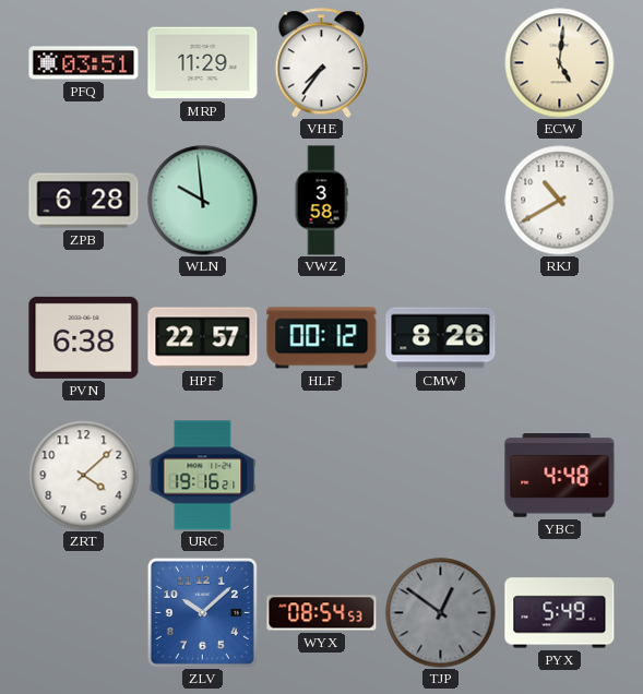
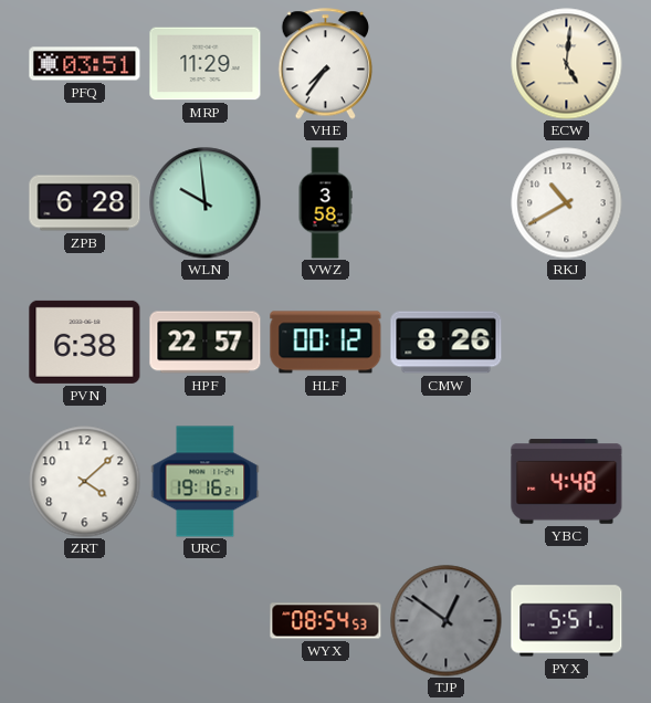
ZLV: 10:08 -> none
PYX: 5:49 -> 5:51
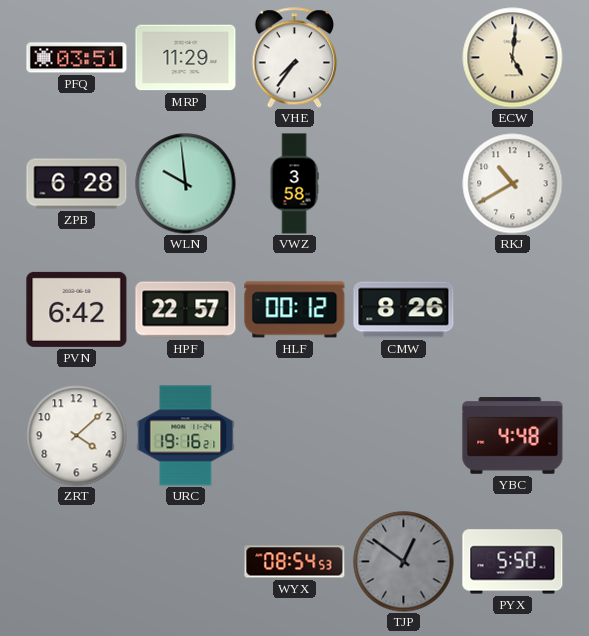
PVN: 6:38 -> 6:42
PYX: 5:51 -> 5:50
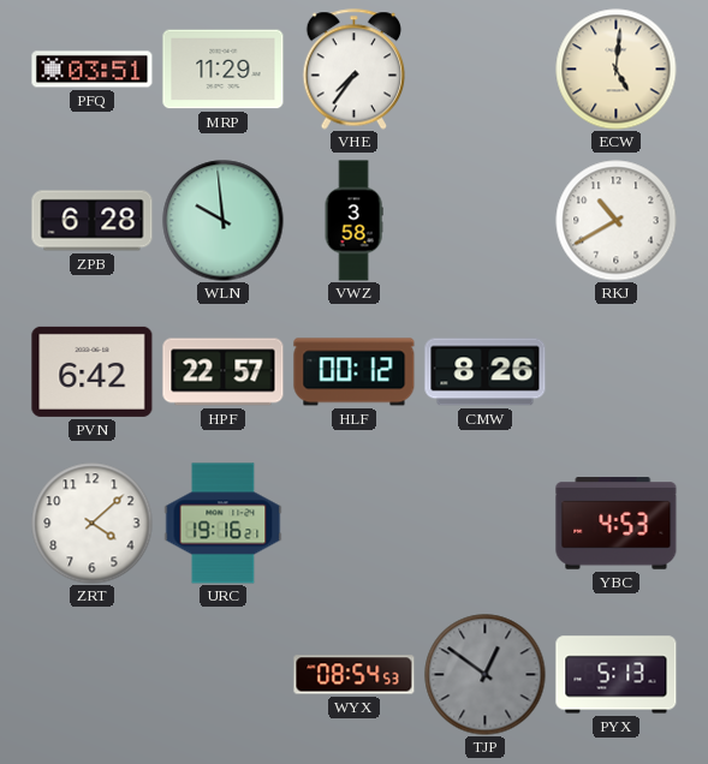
YBC: 4:48 -> 4:53
PYX: 5:50 -> 5:13
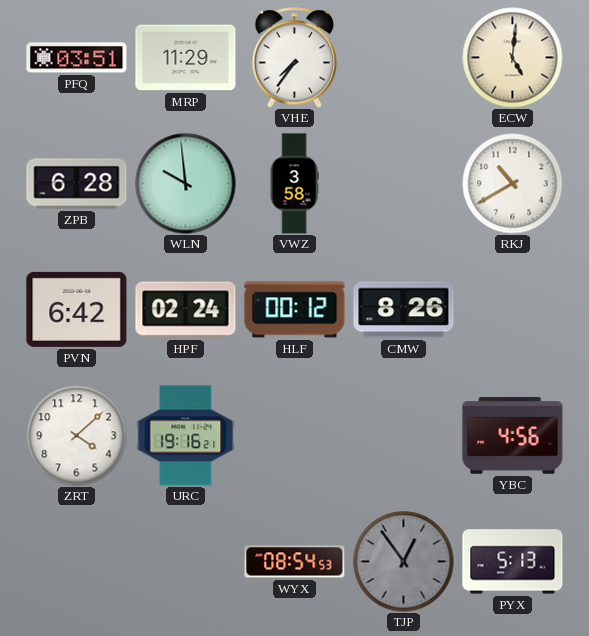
HPF: 22:57 -> 02:24
YBC: 4:53 -> 4:56
TJP: 12:51 -> 12:54
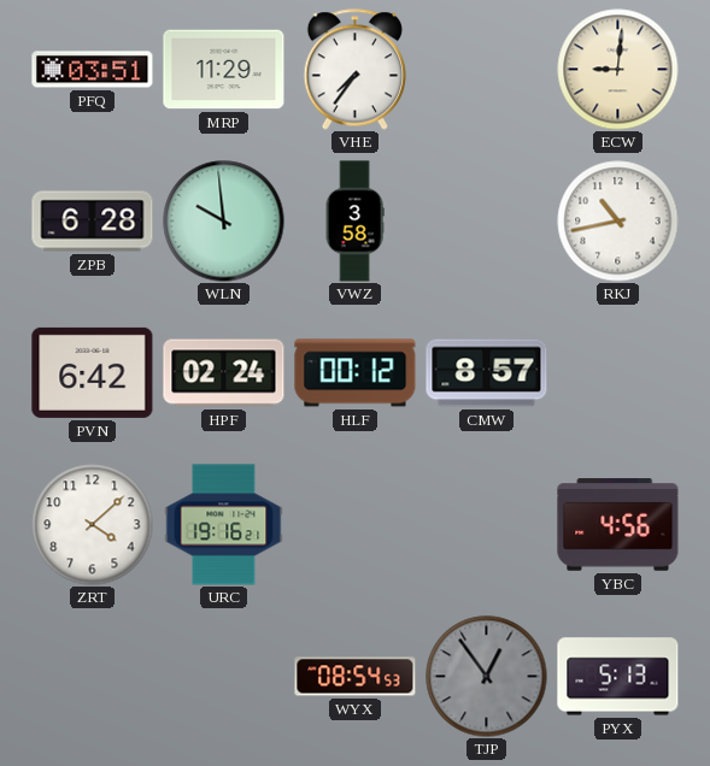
ECW: 5:01 -> 9:01
RKJ: 10:40 -> 10:43
CMW: 8:26 -> 8:57
